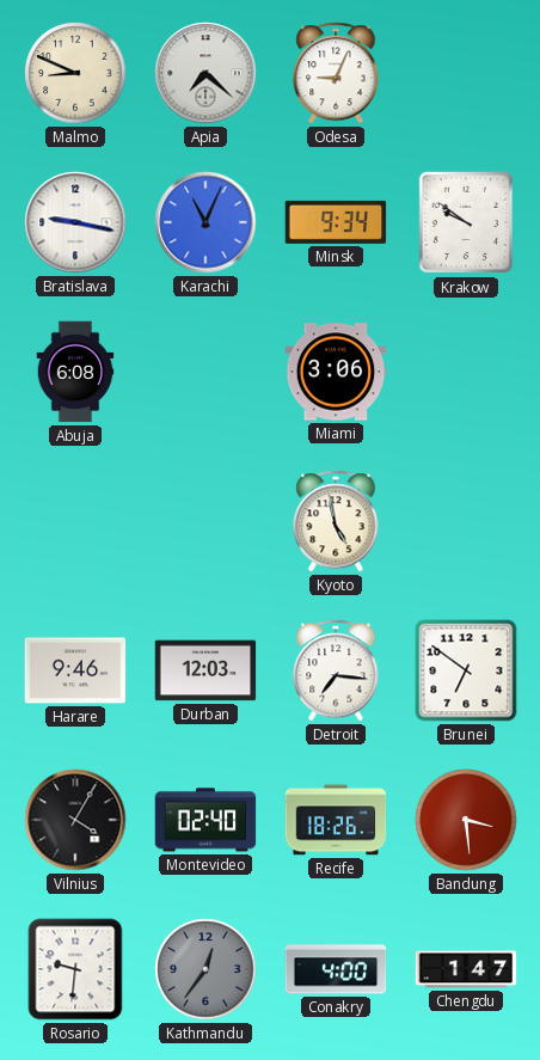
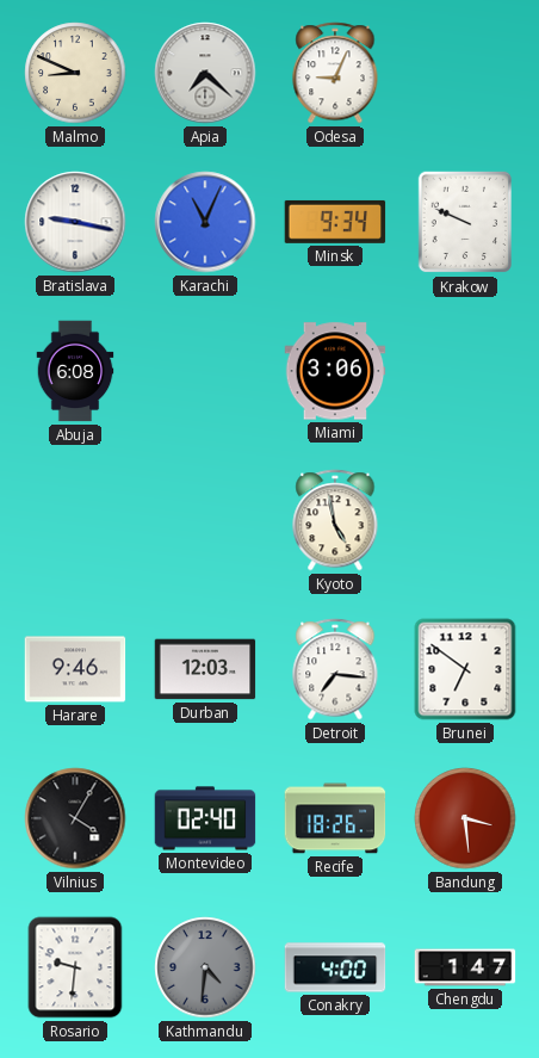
Krakow: 9:51 -> 9:49
Kathmandu: 12:36 -> 4:31
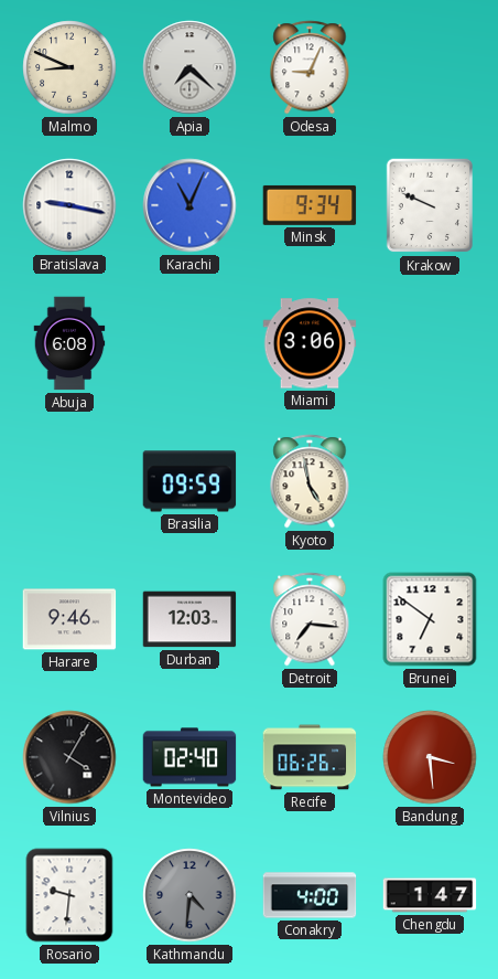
Brasilia: none -> 09:59
Recife: 18:26 -> 06:26
